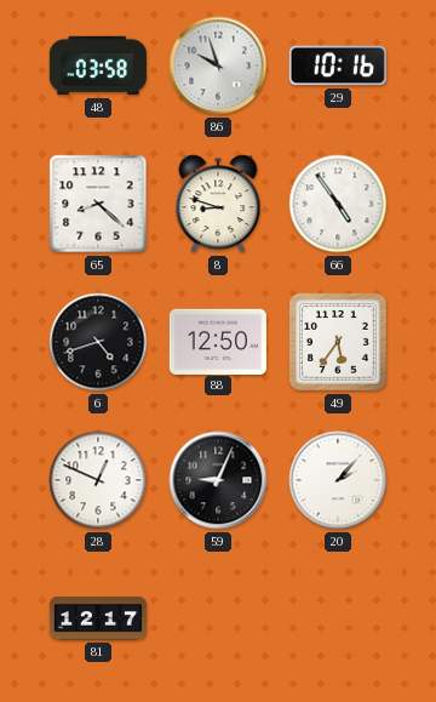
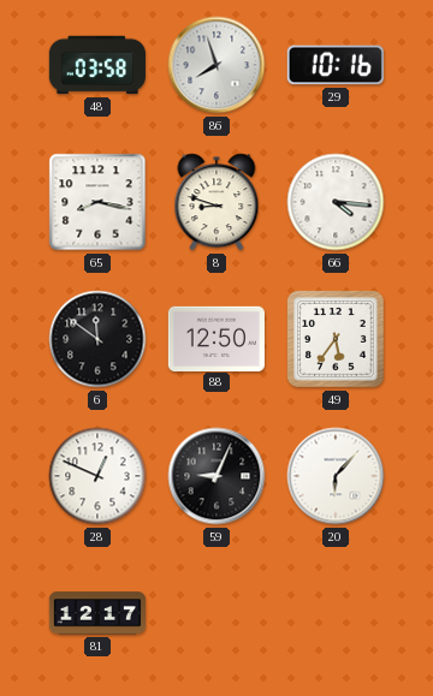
86: 9:57 -> 7:57
65: 8:22 -> 8:17
66: 4:54 -> 4:16
6: 4:42 -> 11:51
20: 2:07 -> 6:07
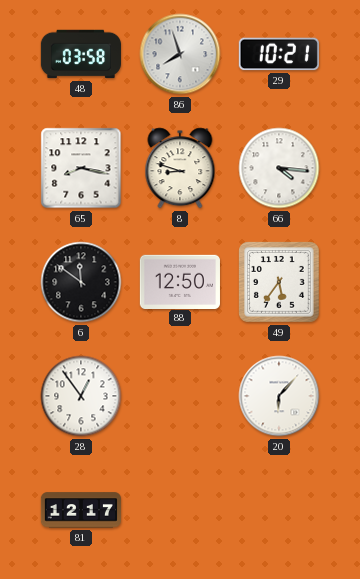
29: 10:16 -> 10:21
28: 12:49 -> 12:54
59: 9:04 -> none
